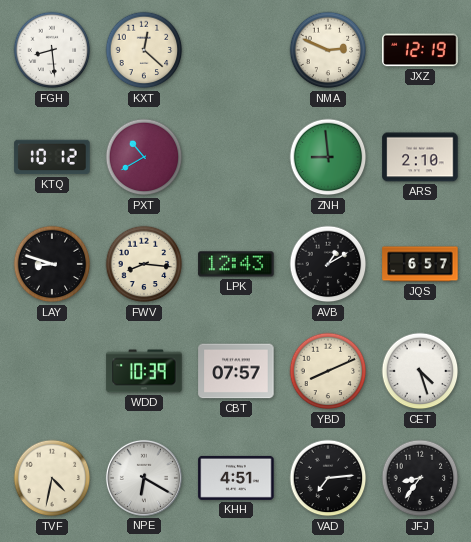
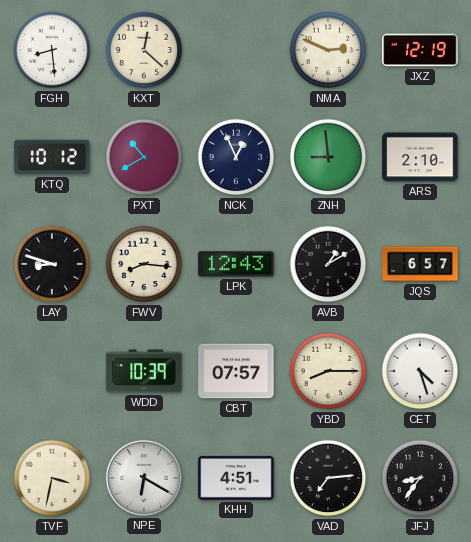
NCK: none -> 12:56
YBD: 8:11 -> 8:15
TVF: 4:32 -> 3:32
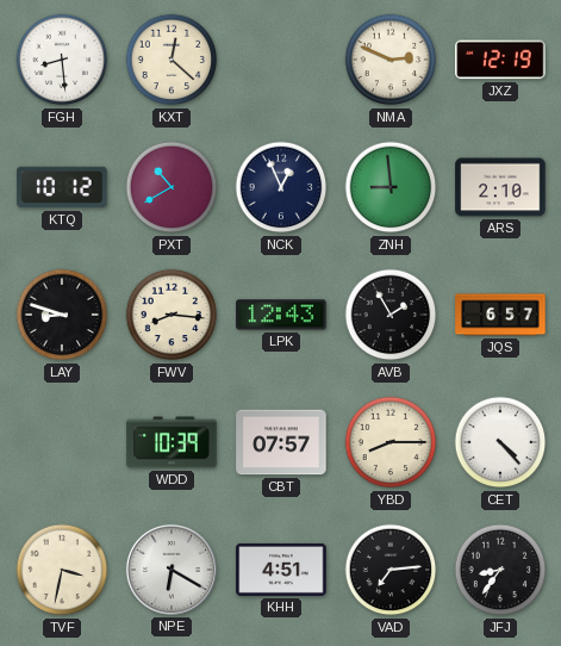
AVB: 1:10 -> 1:55
CET: 4:27 -> 4:23
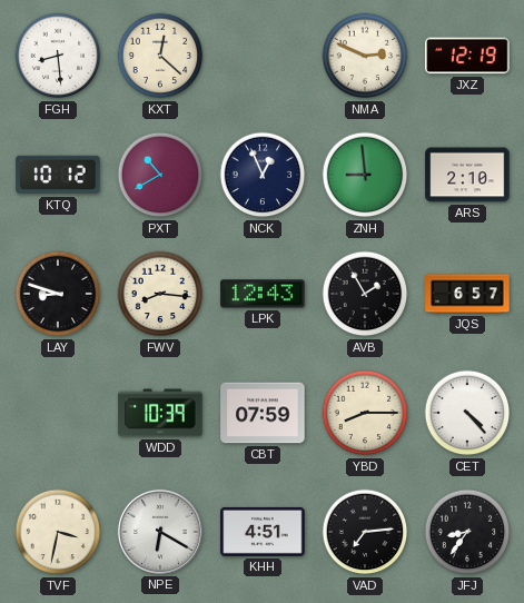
CBT: 07:57 -> 07:59
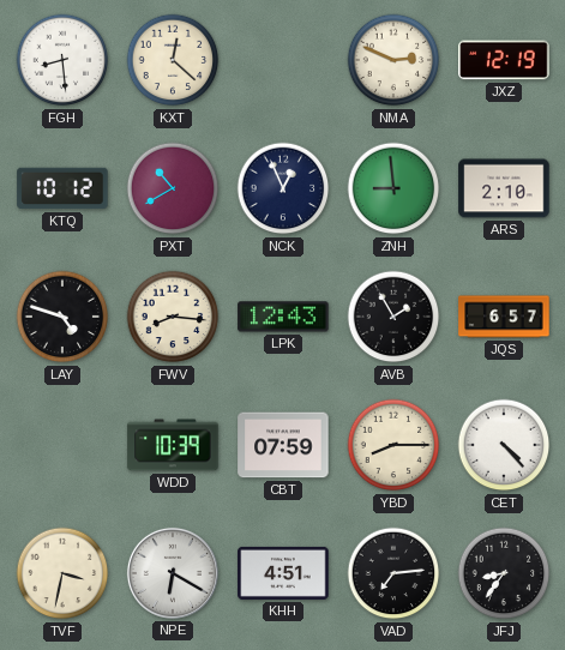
LAY: 8:48 -> 4:48
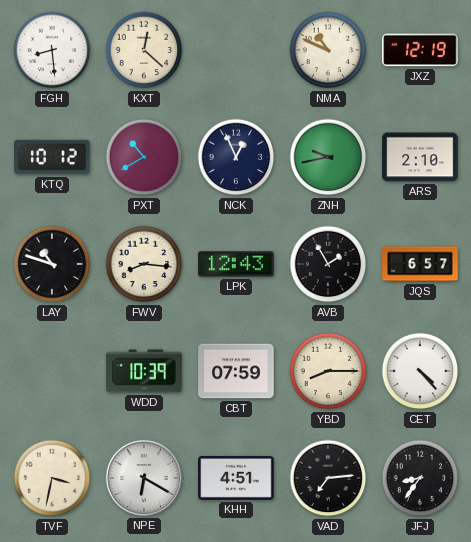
NMA: 2:49 -> 10:49
ZNH: 8:59 -> 9:43
LAY: 4:48 -> 10:48
